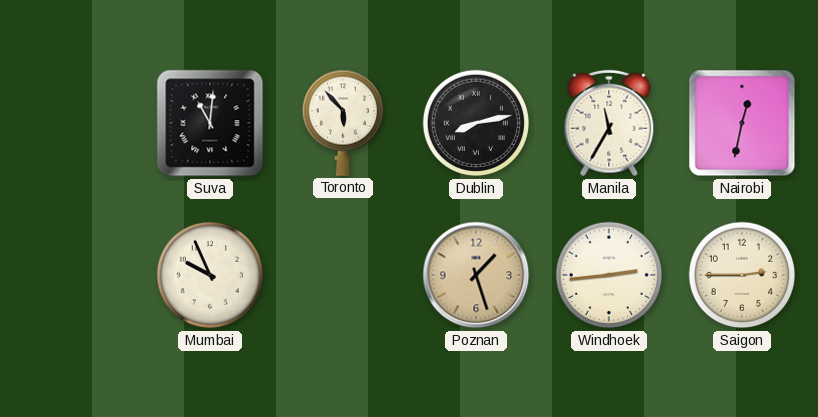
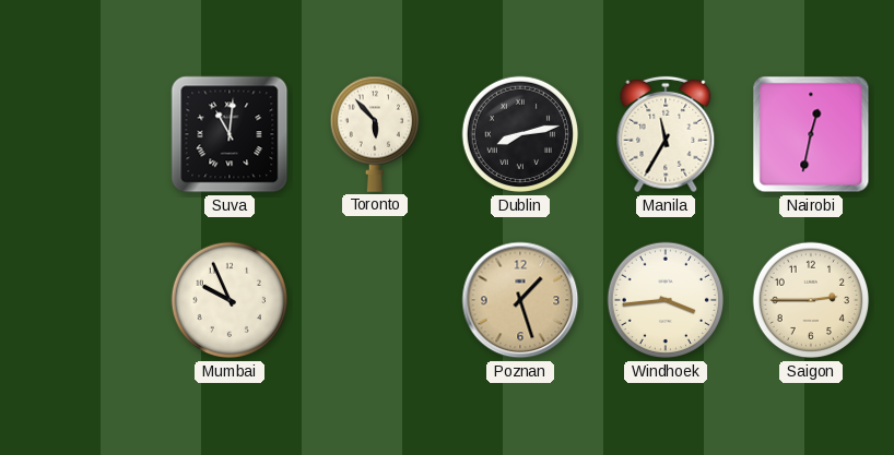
Windhoek: 2:44 -> 3:44
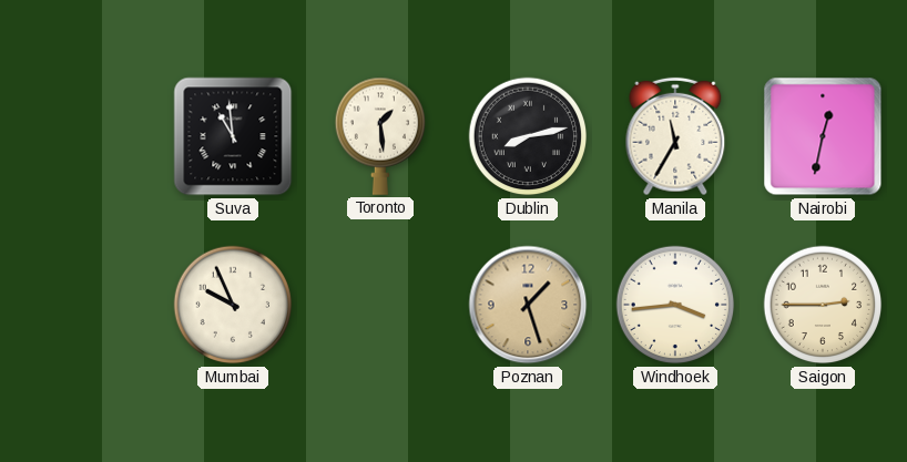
Suva: 11:01 -> 10:59
Toronto: 5:53 -> 1:29
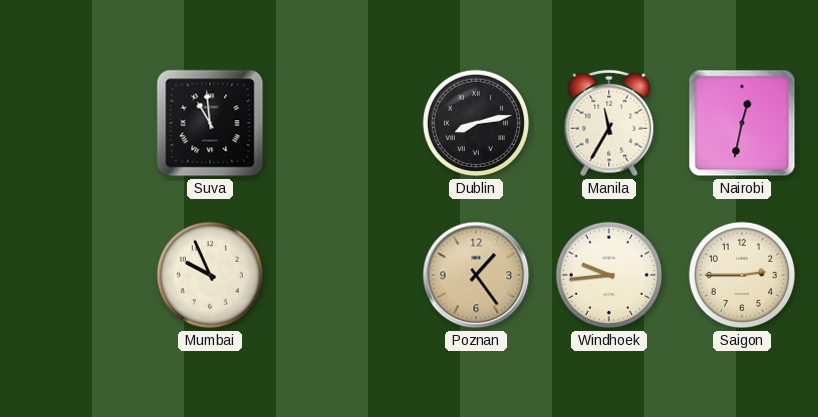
Toronto: 1:29 -> none
Poznan: 1:27 -> 1:24
Windhoek: 3:44 -> 9:44
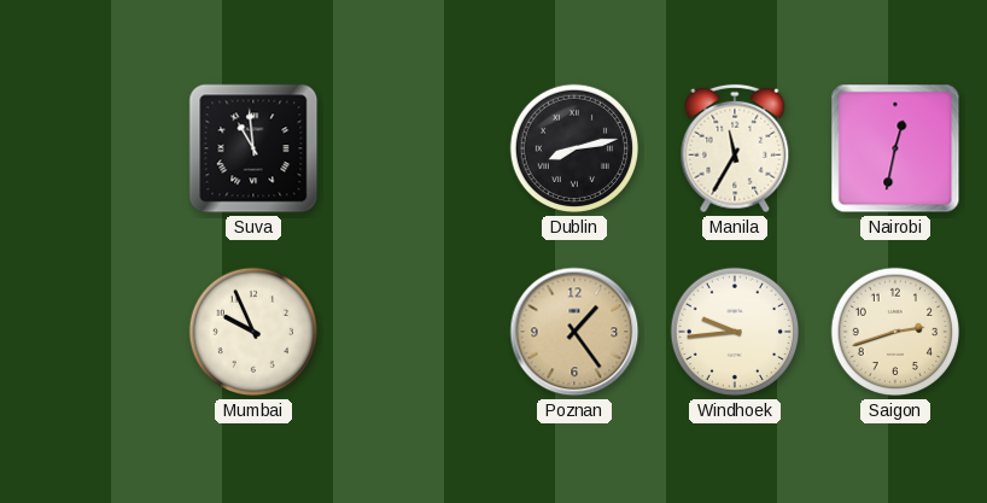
Saigon: 2:45 -> 2:42
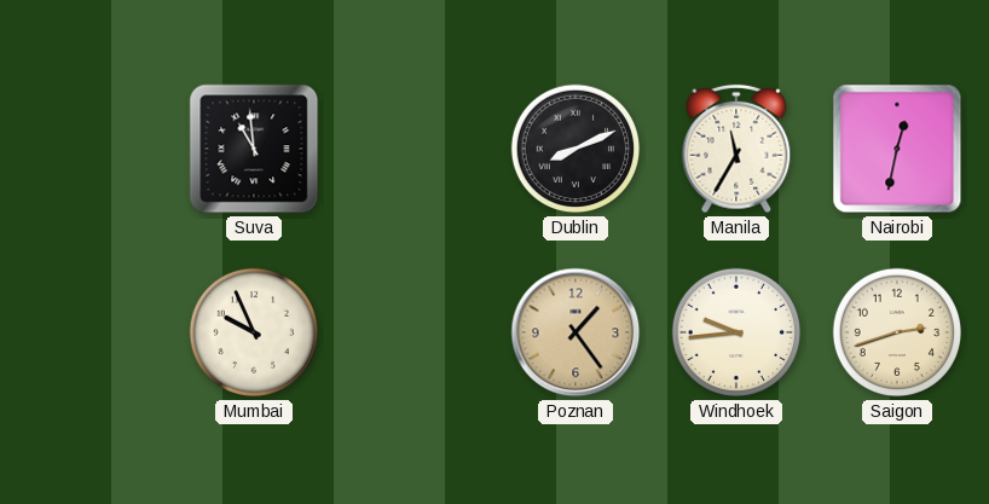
Dublin: 8:13 -> 8:11
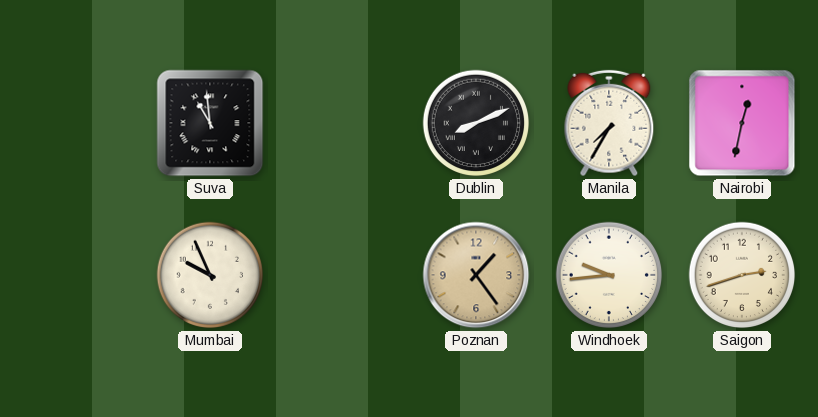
Manila: 11:35 -> 7:35
